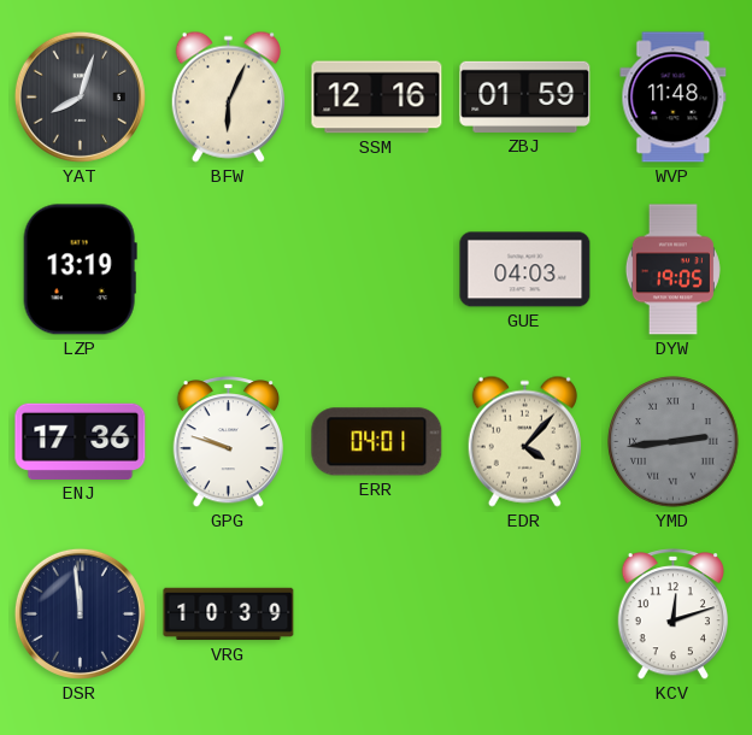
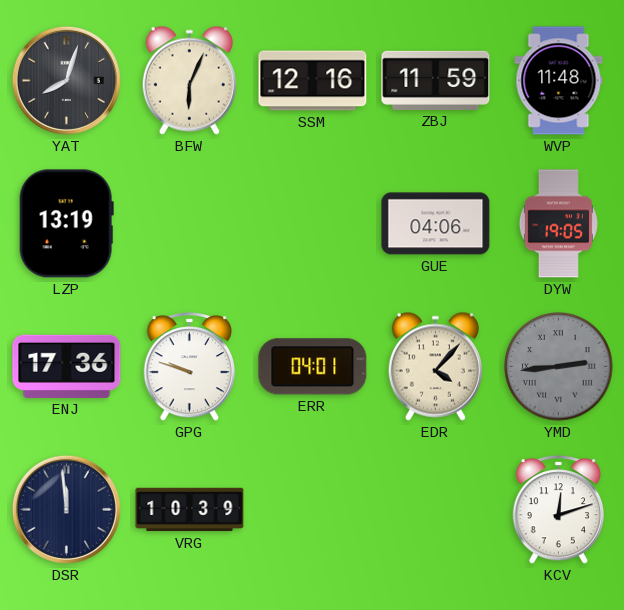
ZBJ: 01:59 -> 11:59
GUE: 04:03 -> 04:06
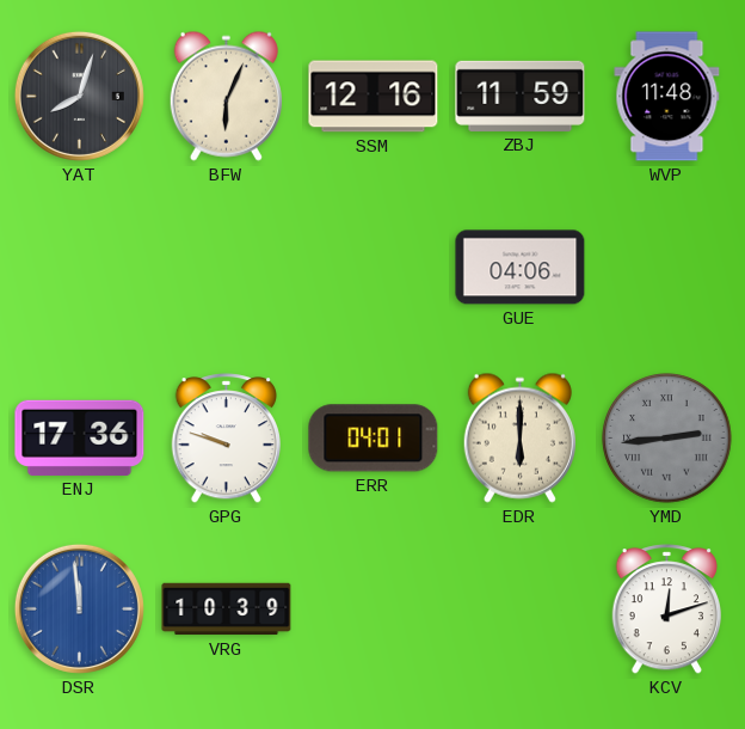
LZP: 13:19 -> none
DYW: 19:05 -> none
EDR: 4:07 -> 6:00
DSR dial: navy -> blue
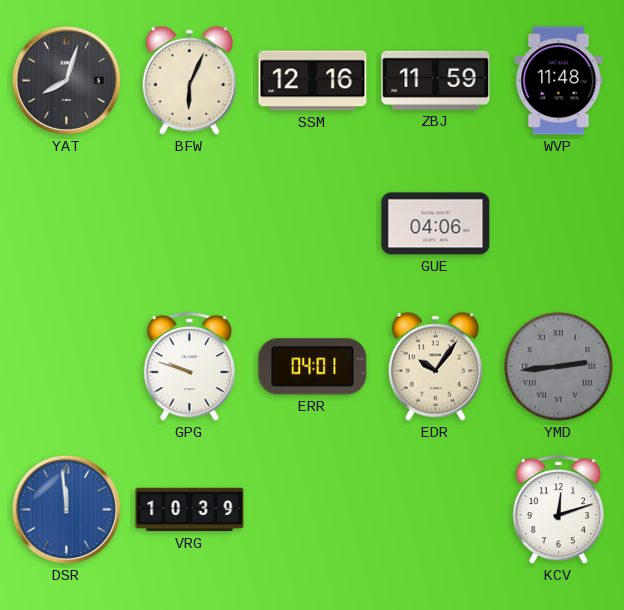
ENJ: 17:36 -> none
EDR: 6:00 -> 10:06
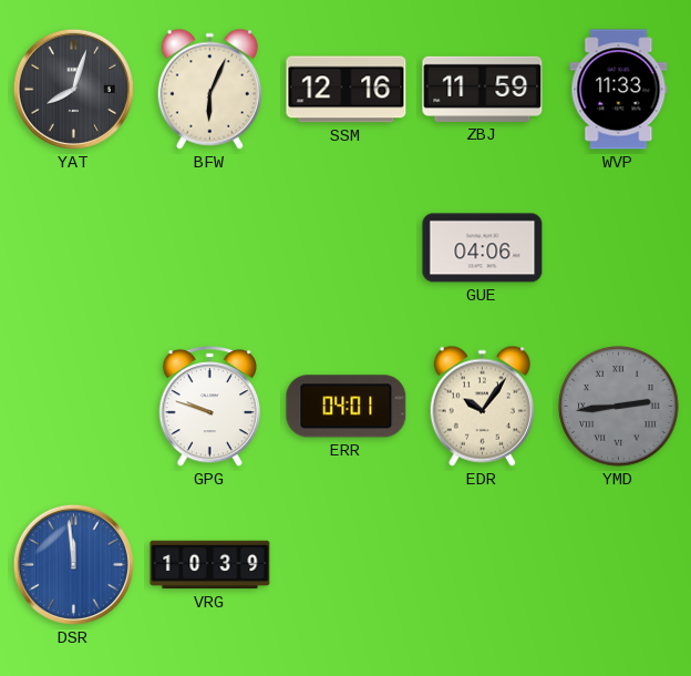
WVP: 11:48 -> 11:33
KCV: 12:12 -> none
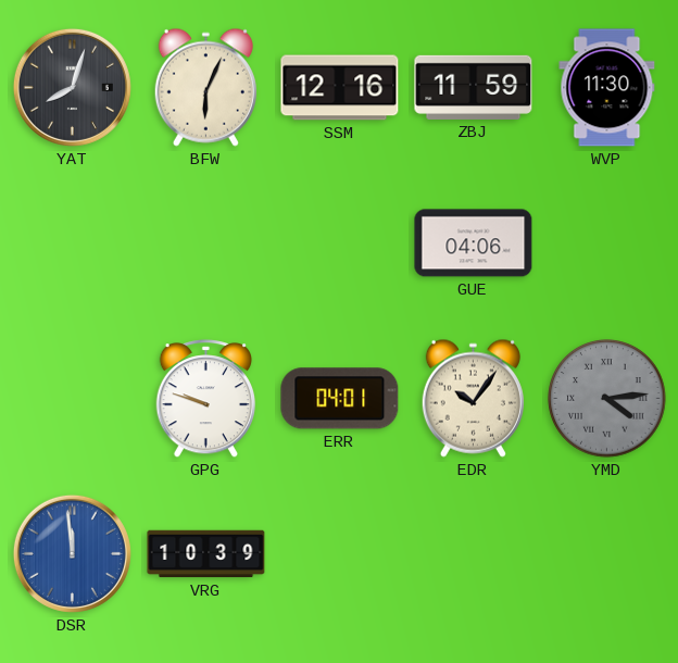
WVP: 11:33 -> 11:30
YMD: 2:44 -> 4:14
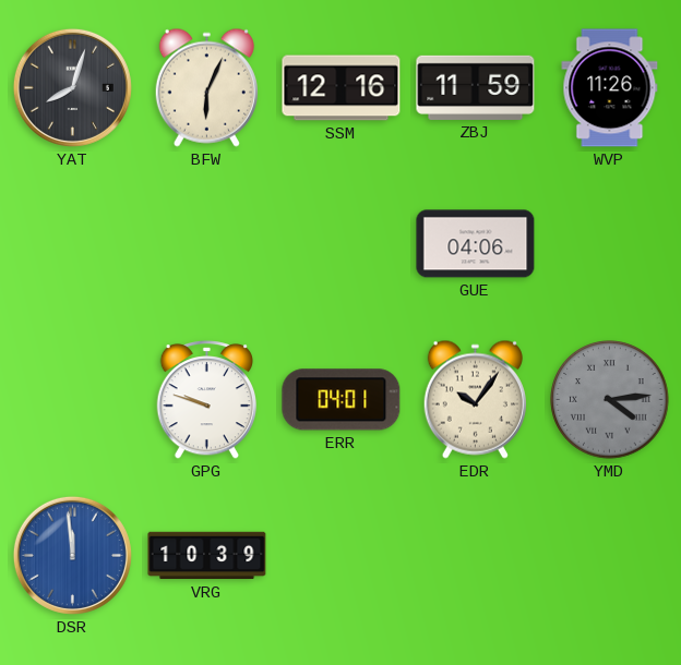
WVP: 11:30 -> 11:26
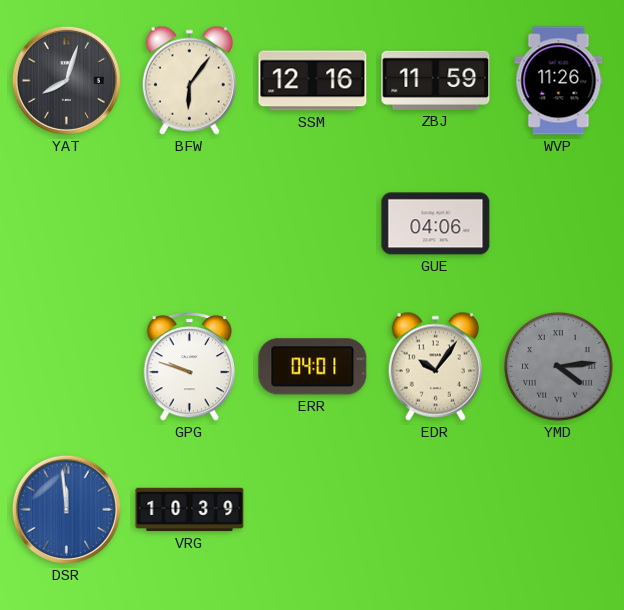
BFW: 6:04 -> 6:06
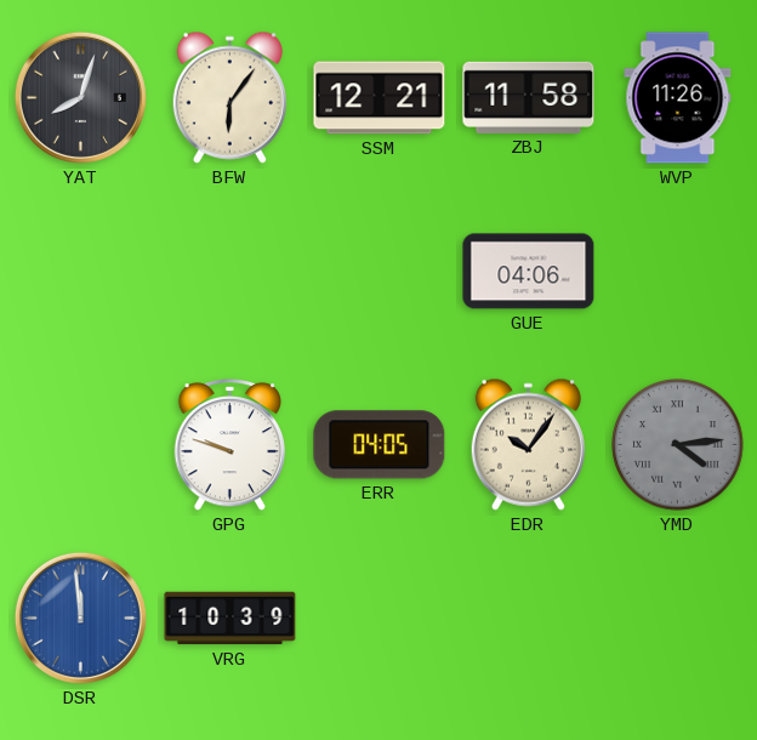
SSM: 12:16 -> 12:21
ZBJ: 11:59 -> 11:58
ERR: 04:01 -> 04:05
